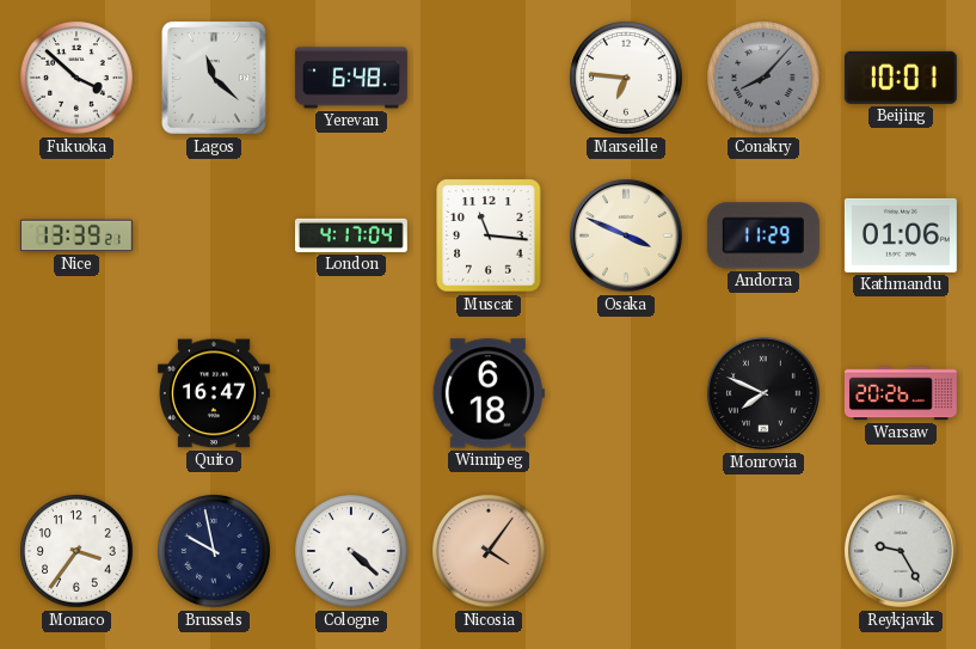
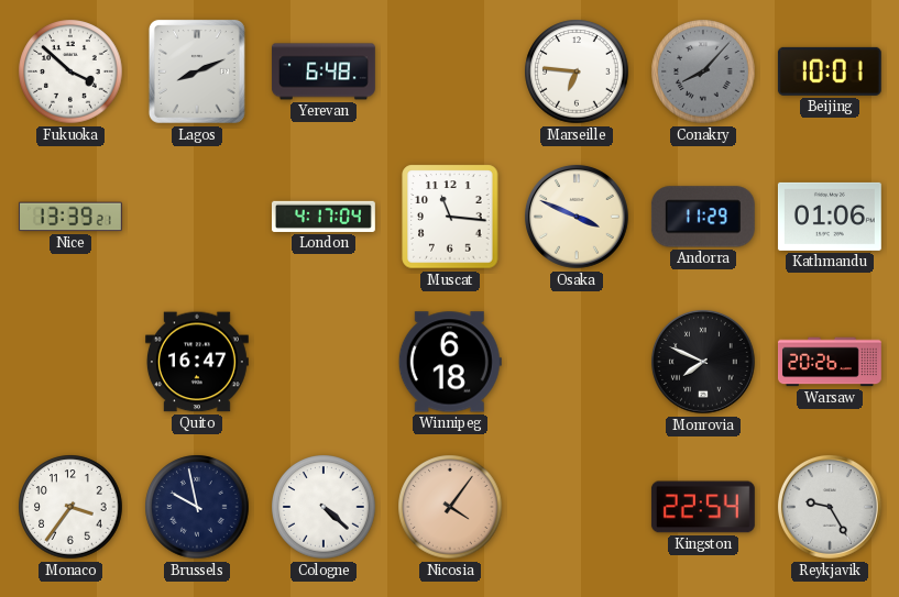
Lagos: 11:22 -> 8:11
Kingston: none -> 22:54
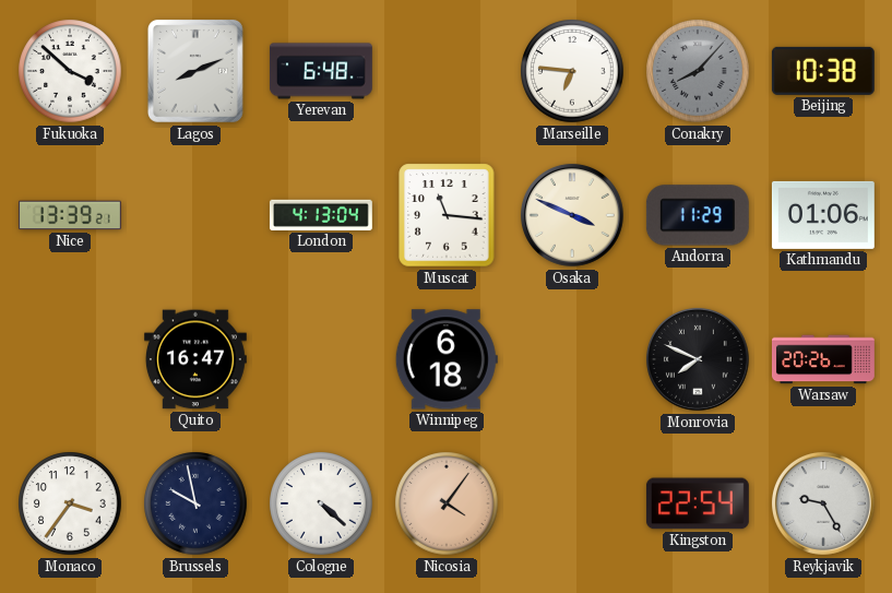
Beijing: 10:01 -> 10:38
London: 4:17 -> 4:13
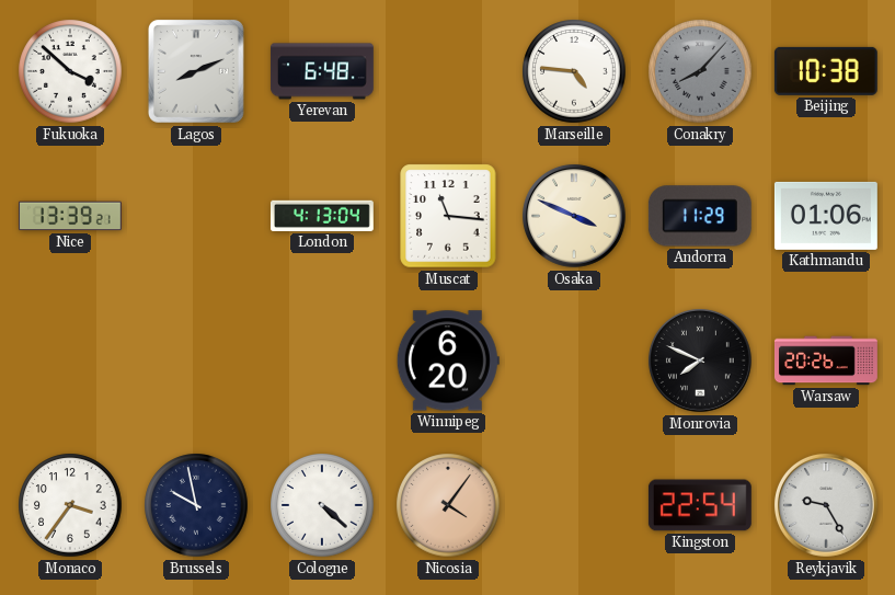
Marseille: 6:46 -> 4:46
Quito: 16:47 -> none
Winnipeg: 6:18 -> 6:20
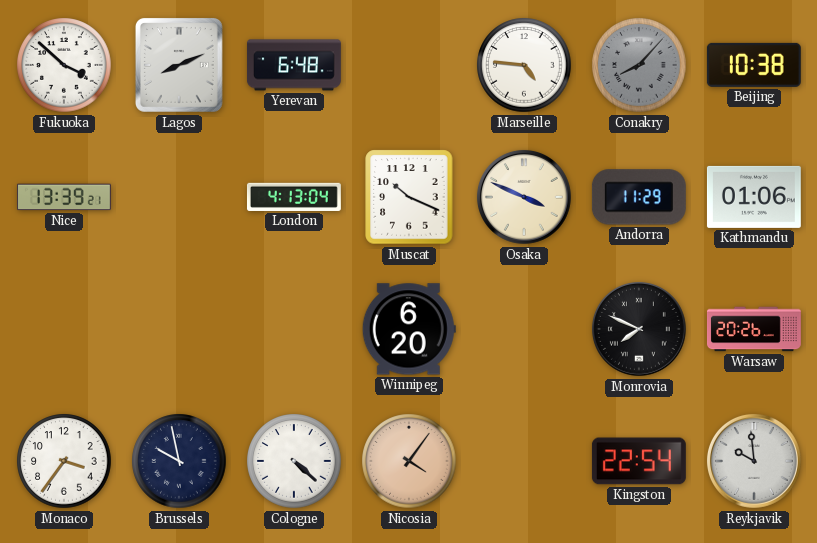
Muscat: 11:16 -> 10:19
Reykjavik: 9:25 -> 9:59
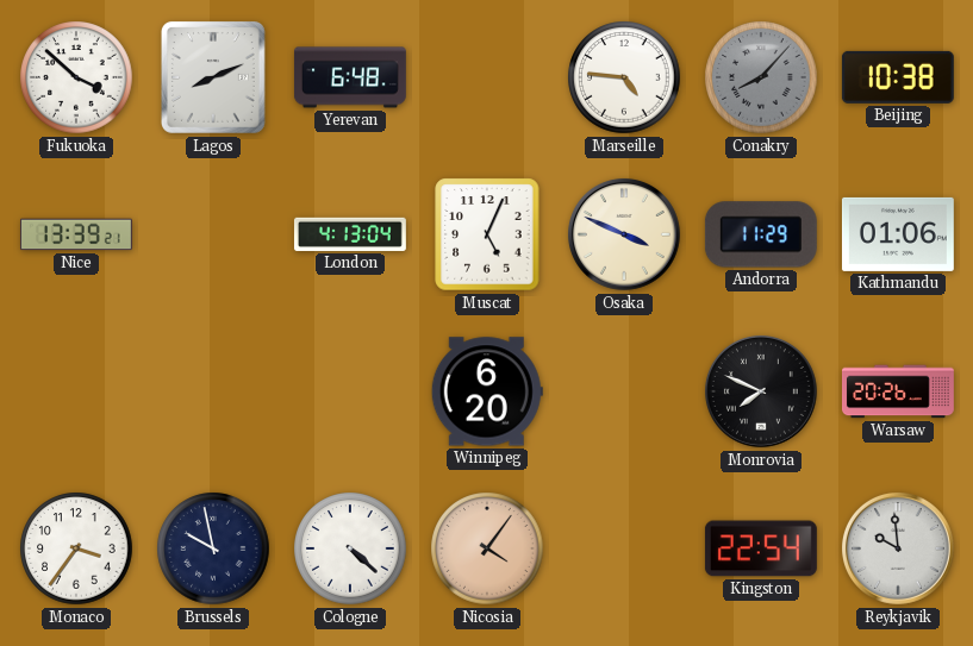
Muscat: 10:19 -> 5:04
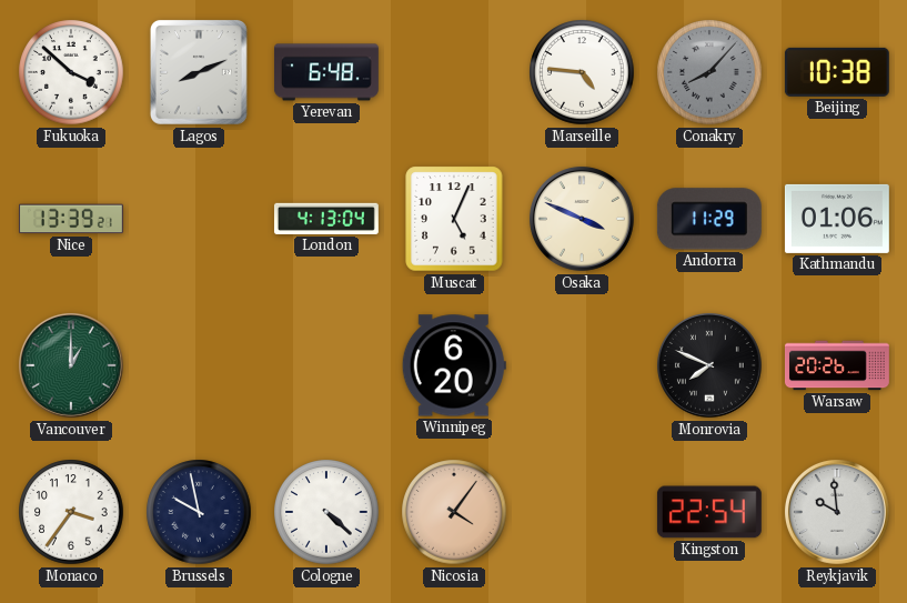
Vancouver: none -> 1:00
